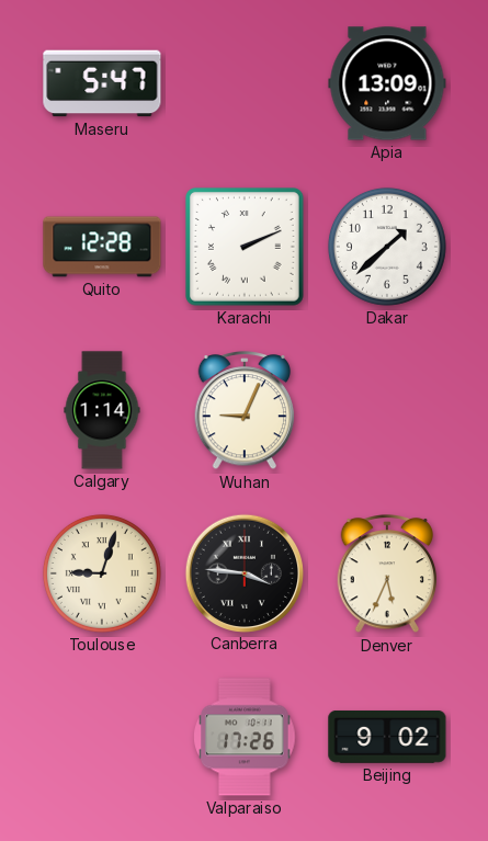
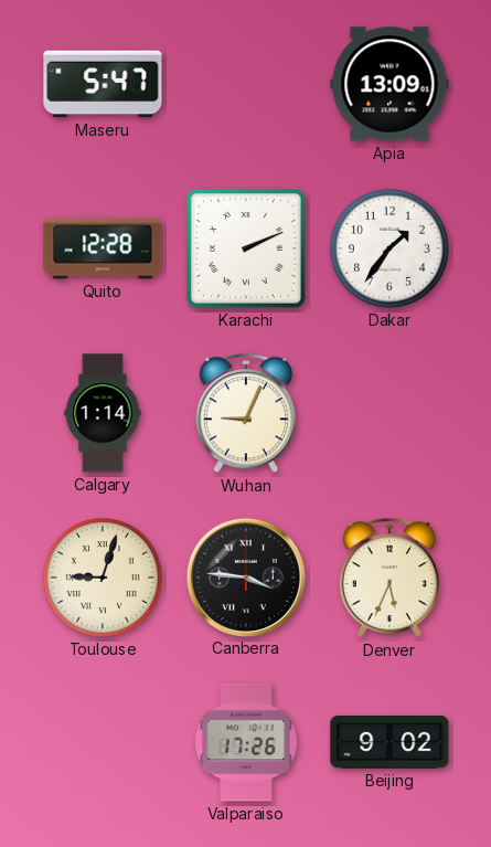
Dakar: 1:38 -> 1:36
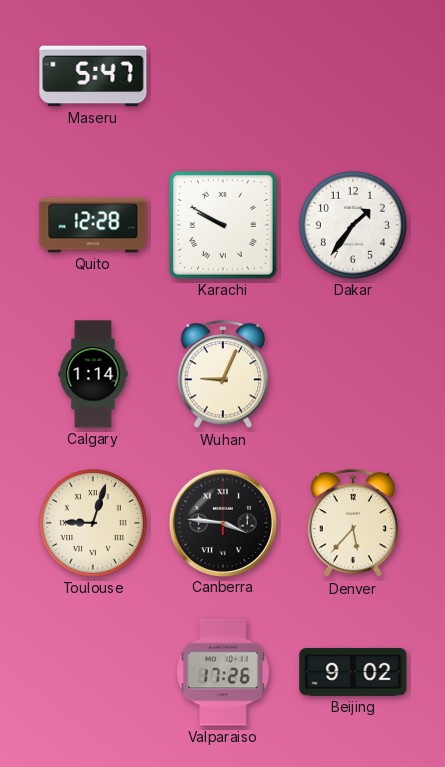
Apia: 13:09 -> none
Karachi: 2:11 -> 9:50
Denver: 5:34 -> 5:37
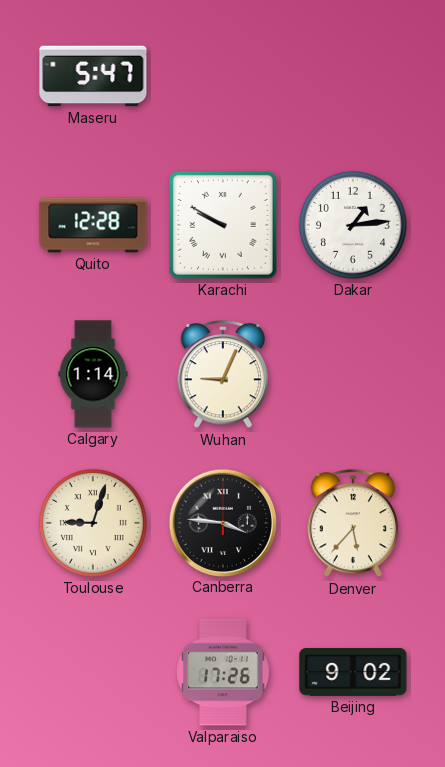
Dakar: 1:36 -> 1:14
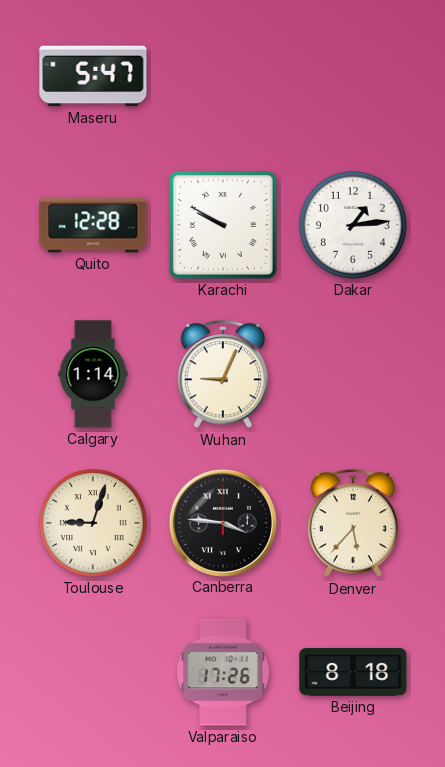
Beijing: 9:02 -> 8:18
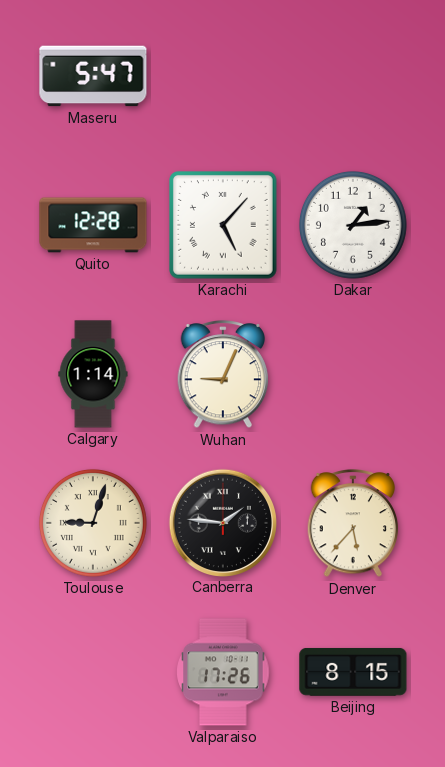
Karachi: 9:50 -> 5:07
Canberra: 3:46 -> 1:46
Beijing: 8:18 -> 8:15
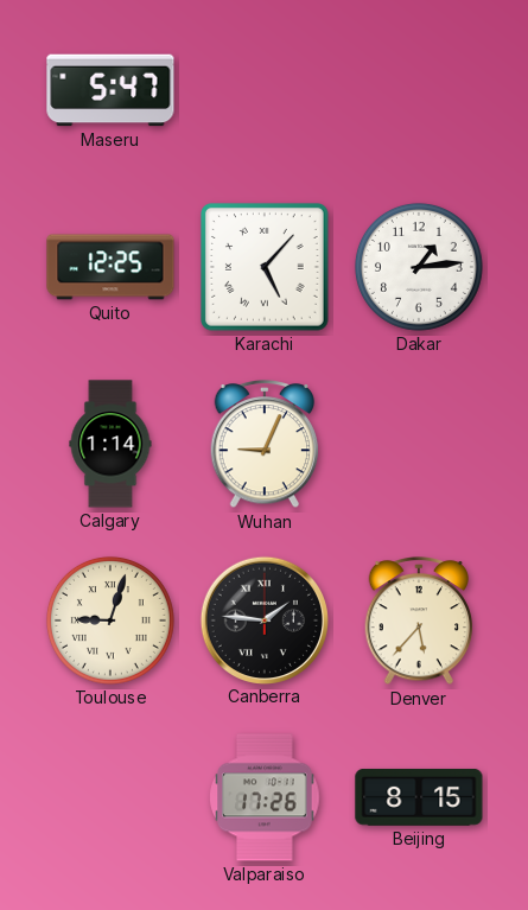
Quito: 12:28 -> 12:25
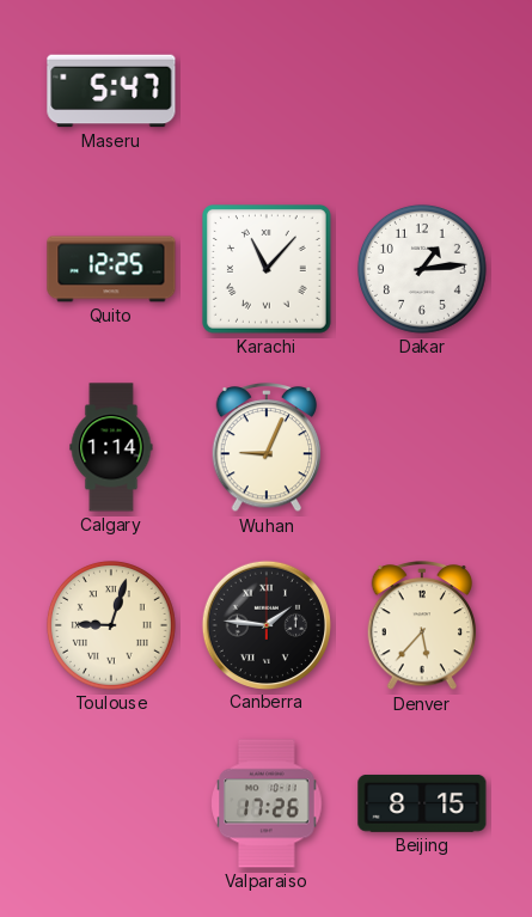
Karachi: 5:07 -> 11:07
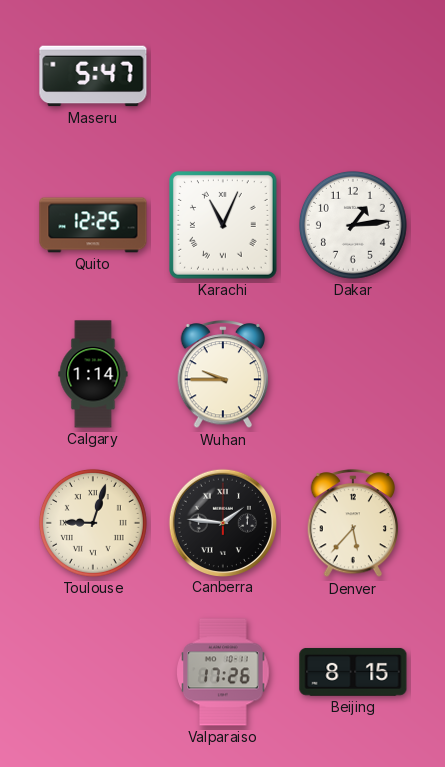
Karachi: 11:07 -> 11:04
Wuhan: 9:04 -> 9:45
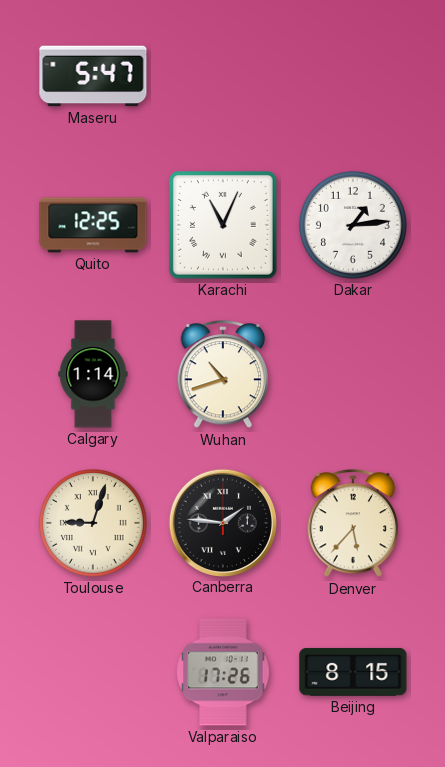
Wuhan: 9:45 -> 10:42
